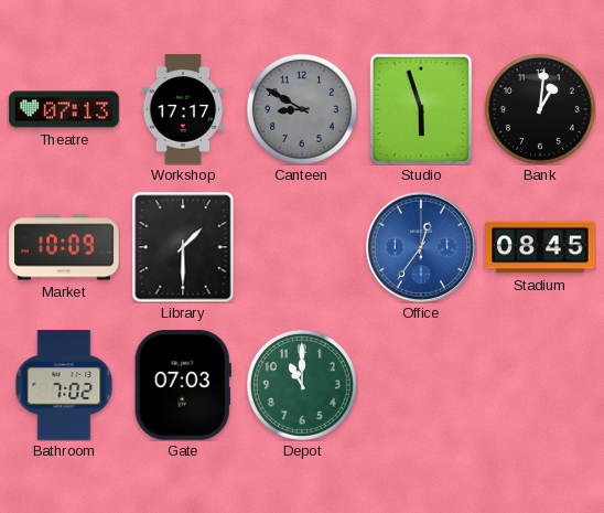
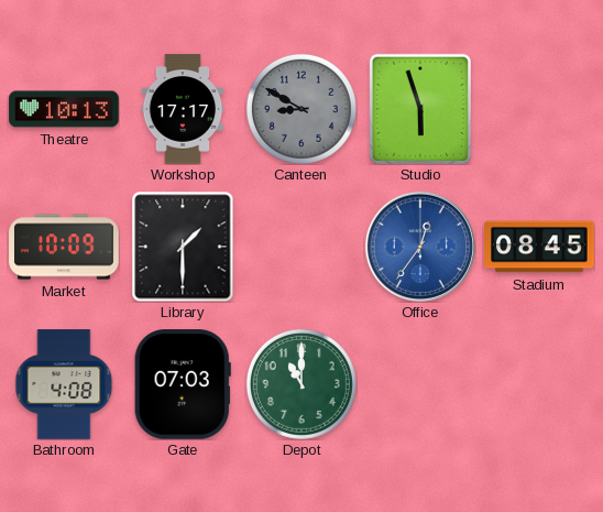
Theatre: 07:13 -> 10:13
Bank: 1:01 -> none
Bathroom: 7:02 -> 4:08
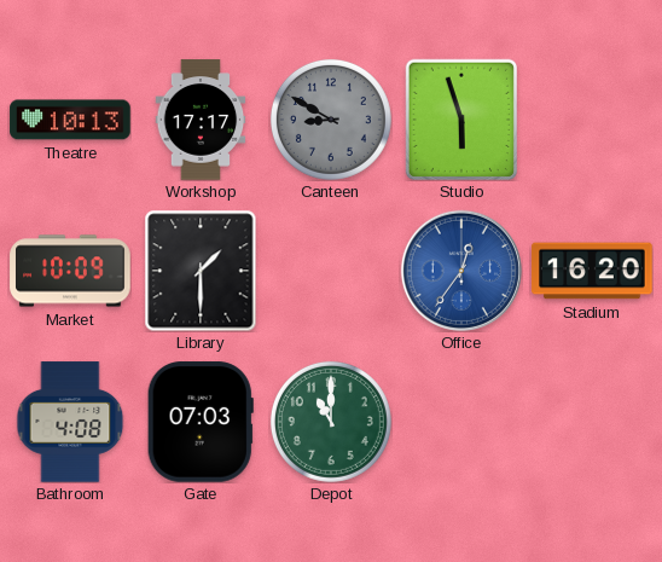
Stadium: 08:45 -> 16:20
